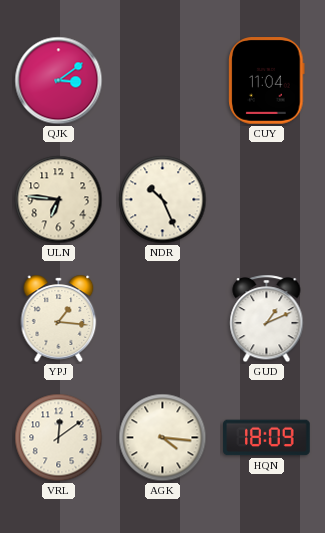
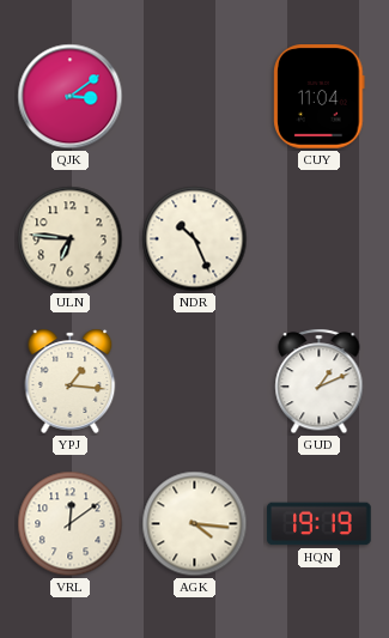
HQN: 18:09 -> 19:19
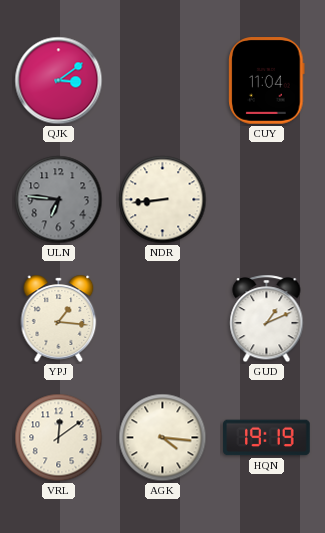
ULN dial: cream -> grey
NDR: 10:26 -> 8:44
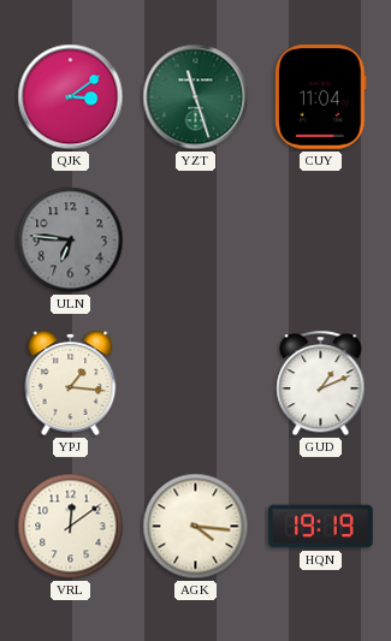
YZT: none -> 11:27
NDR: 8:44 -> none
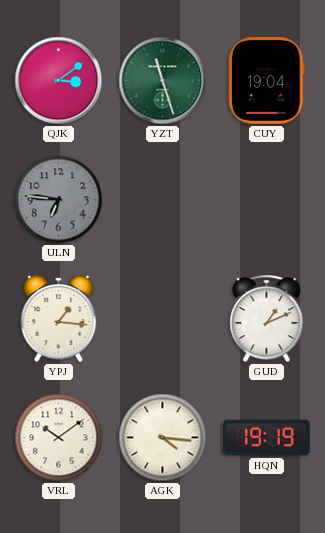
CUY: 11:04 -> 19:04
VRL: 12:09 -> 10:09
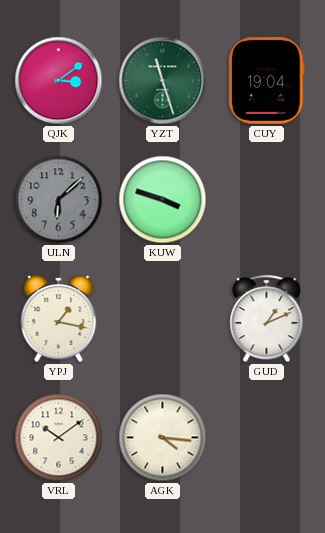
ULN: 6:46 -> 6:08
KUW: none -> 3:48
YPJ: 1:16 -> 1:17
HQN: 19:19 -> none
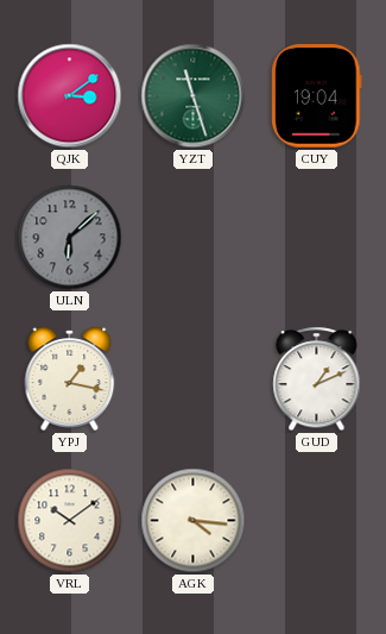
KUW: 3:48 -> none
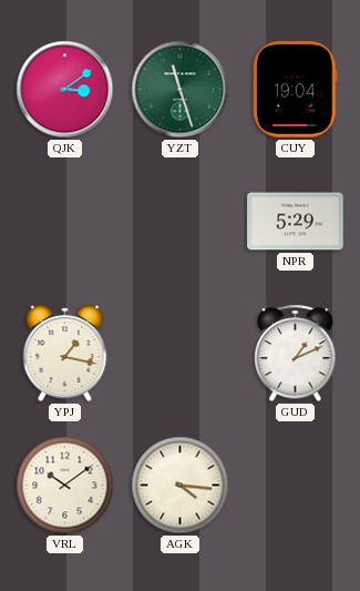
ULN: 6:08 -> none
NPR: none -> 5:29
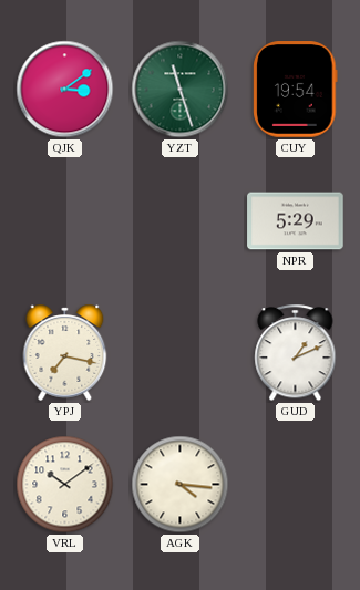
CUY: 19:04 -> 19:54
YPJ: 1:17 -> 7:17
